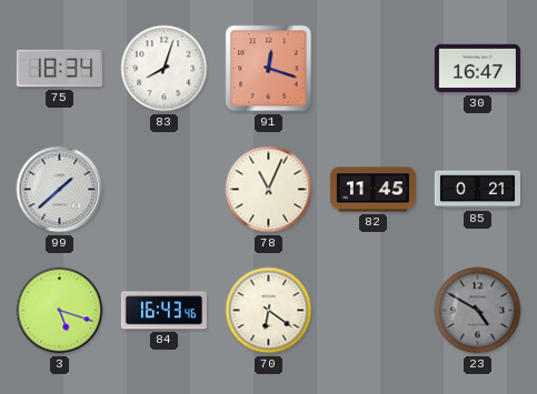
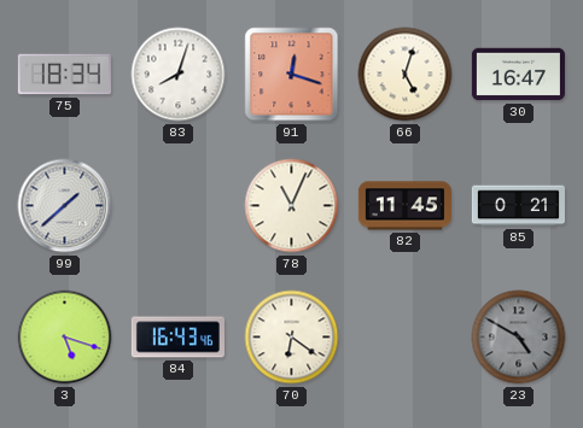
66: none -> 5:03
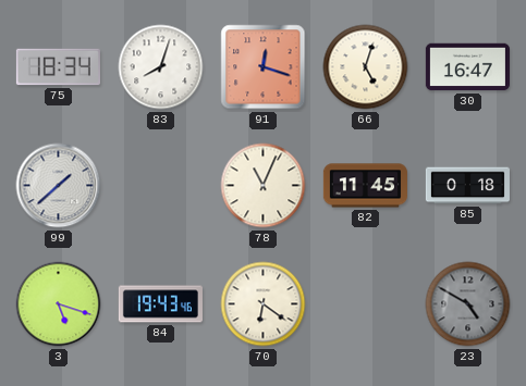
85: 0:21 -> 0:18
84: 16:43 -> 19:43
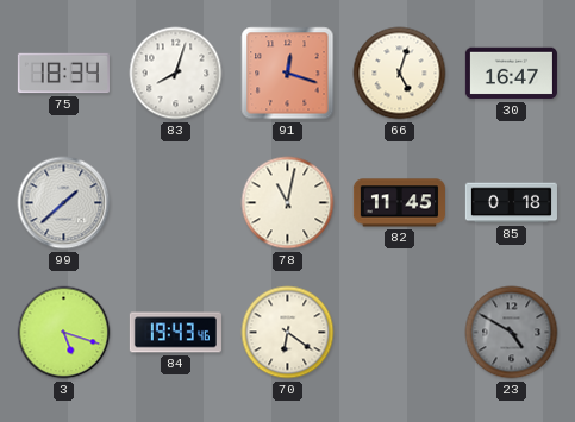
78: 11:04 -> 11:02
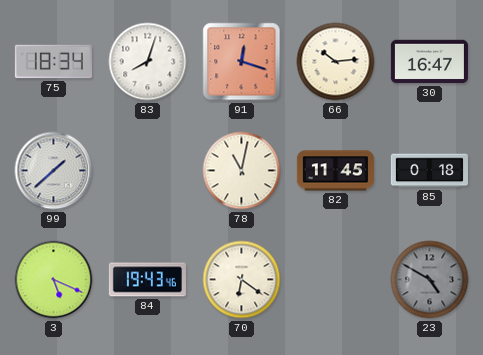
66: 5:03 -> 10:14
3: 5:18 -> 5:19
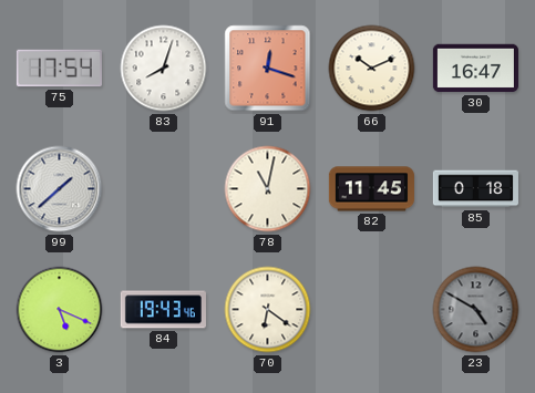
75: 18:34 -> 17:54
66: 10:14 -> 10:11
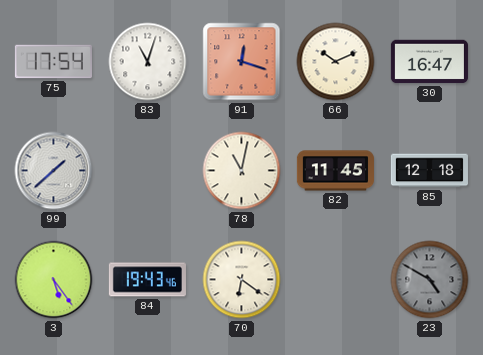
83: 8:03 -> 11:03
85: 0:18 -> 12:18
3: 5:19 -> 5:24
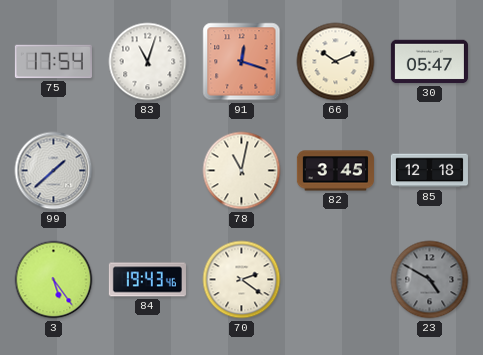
30: 16:47 -> 05:47
82: 11:45 -> 3:45
70: 6:21 -> 2:21
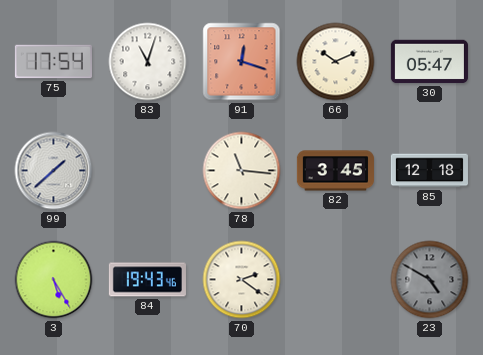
78: 11:02 -> 11:16
3: 5:24 -> 5:25
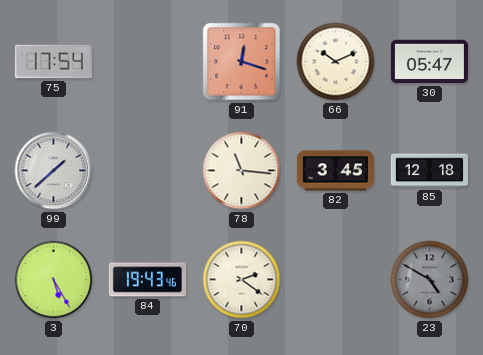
83: 11:03 -> none
